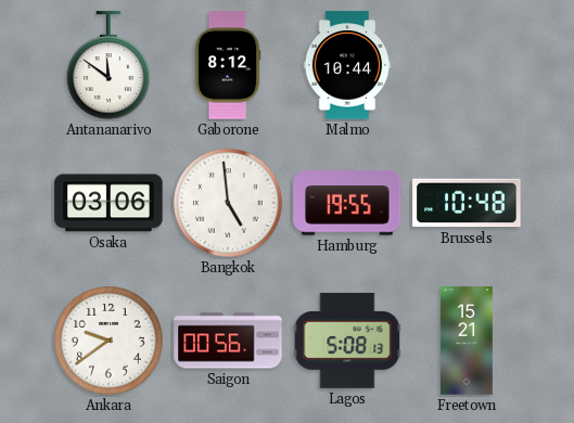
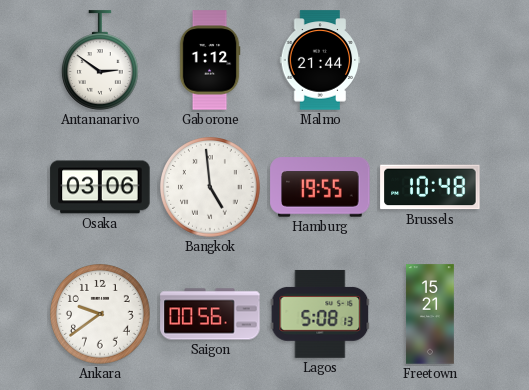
Antananarivo: 11:51 -> 2:51
Gaborone: 8:12 -> 1:12
Malmo: 10:44 -> 21:44
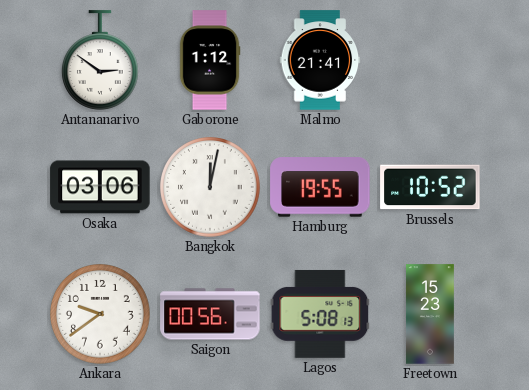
Malmo: 21:44 -> 21:41
Bangkok: 4:59 -> 12:02
Brussels: 10:48 -> 10:52
Freetown: 15:21 -> 15:23
